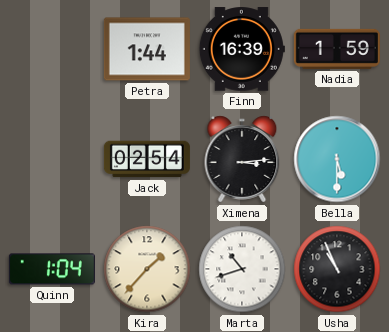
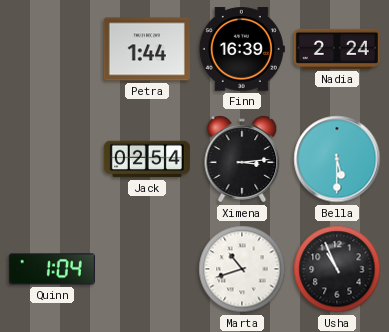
Nadia: 1:59 -> 2:24
Kira: 1:37 -> none
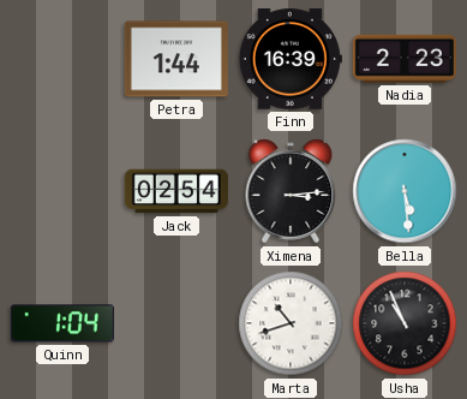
Nadia: 2:24 -> 2:23
Bella: 5:30 -> 5:29
